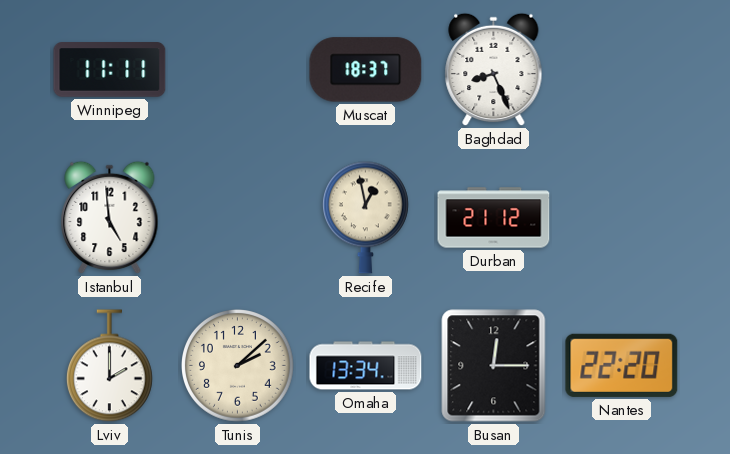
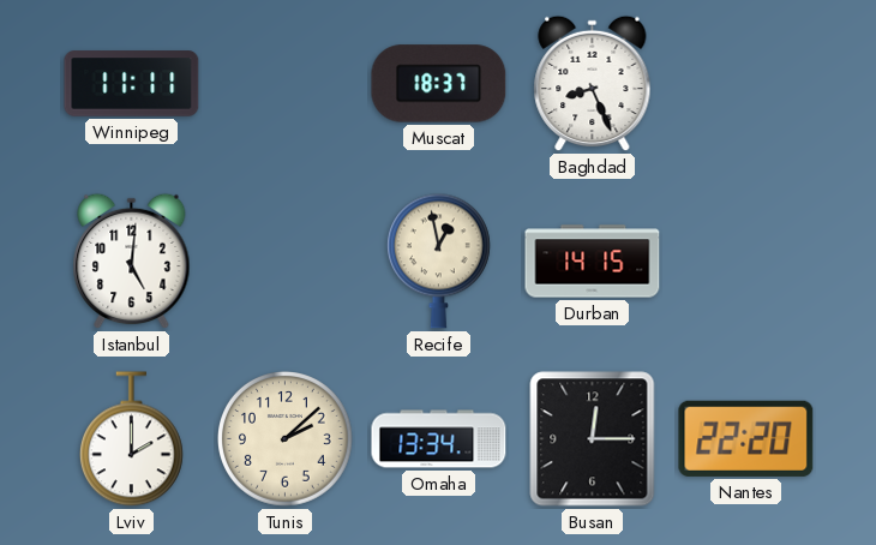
Istanbul: 4:59 -> 5:01
Durban: 21:12 -> 14:15
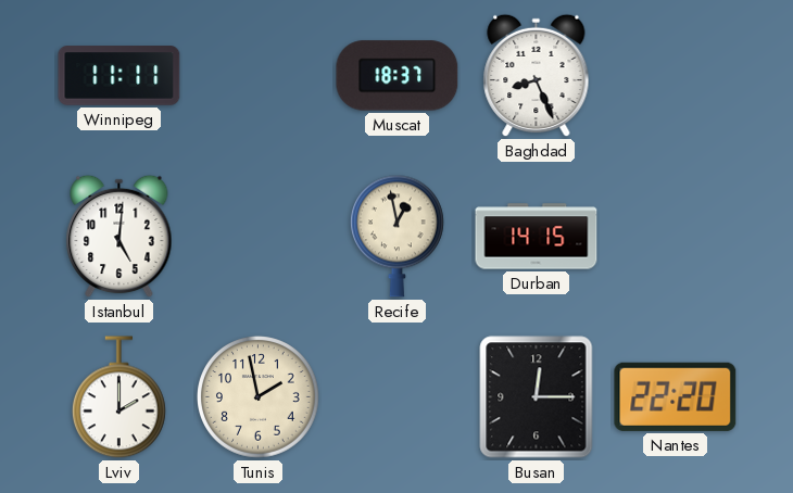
Tunis: 2:08 -> 1:58
Omaha: 13:34 -> none
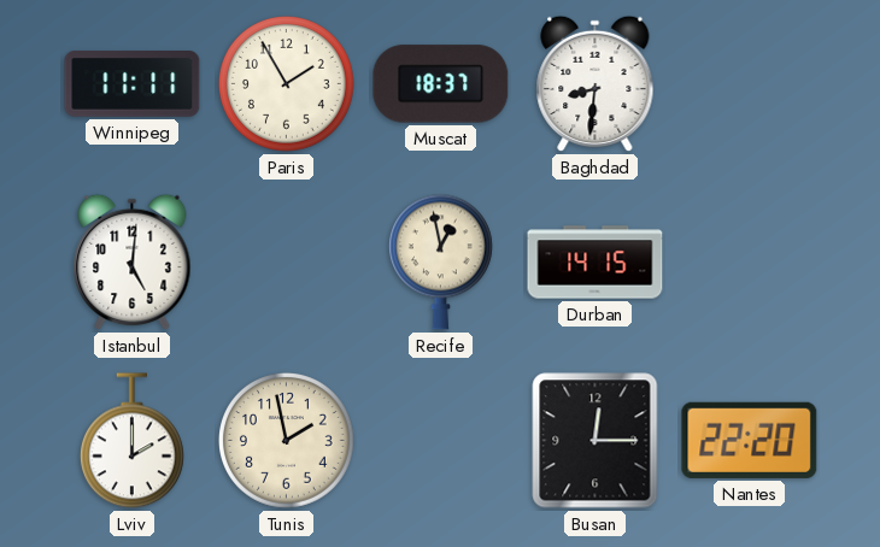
Paris: none -> 1:55
Baghdad: 8:26 -> 8:31
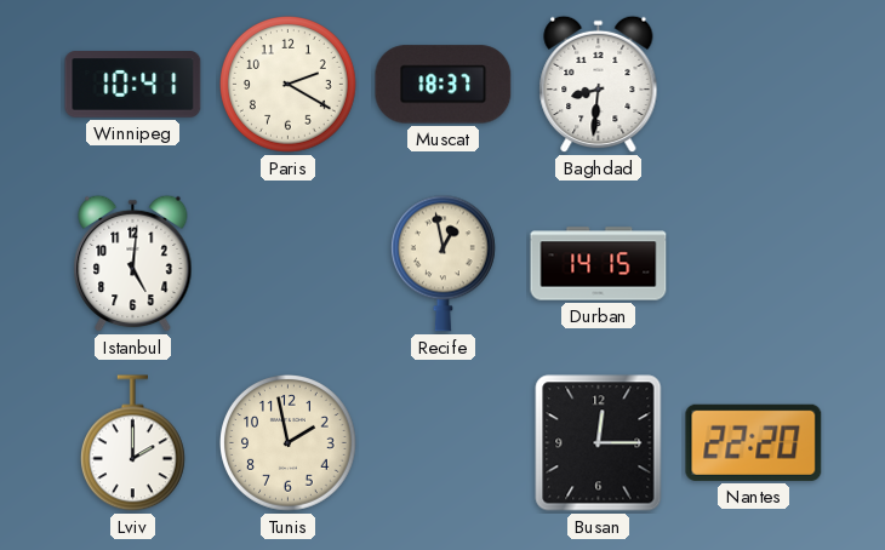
Winnipeg: 11:11 -> 10:41
Paris: 1:55 -> 2:20
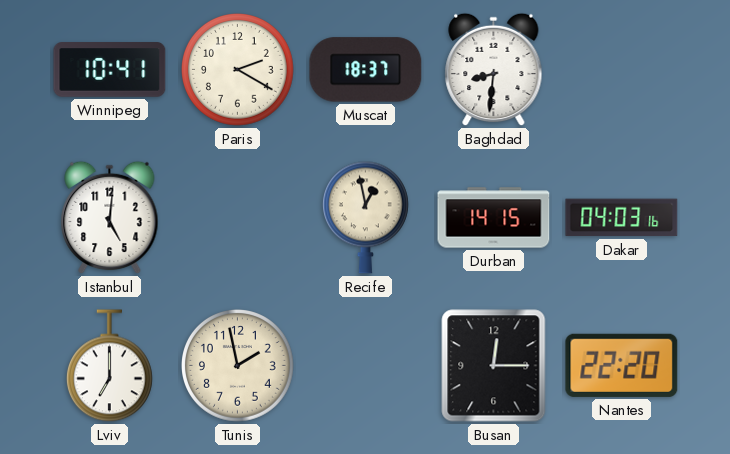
Dakar: none -> 04:03
Lviv: 2:00 -> 7:00
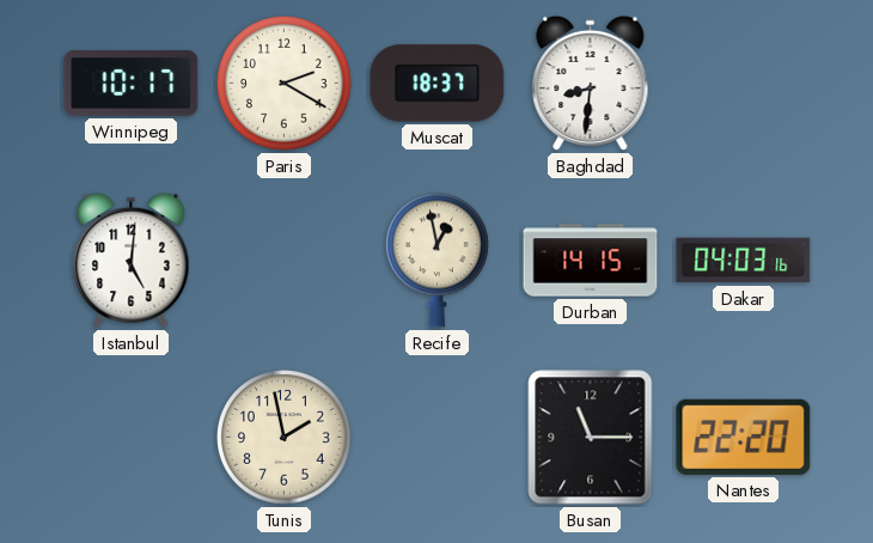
Winnipeg: 10:41 -> 10:17
Lviv: 7:00 -> none
Busan: 12:15 -> 11:15
